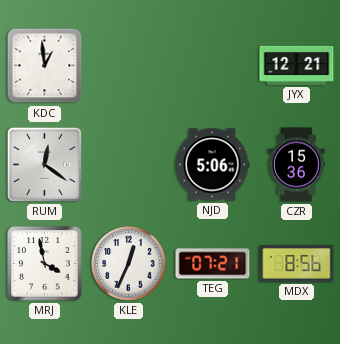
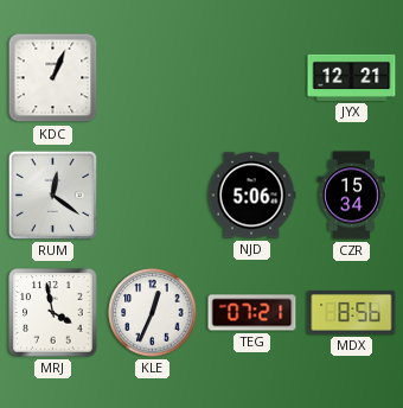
KDC: 12:59 -> 1:04
CZR: 15:36 -> 15:34
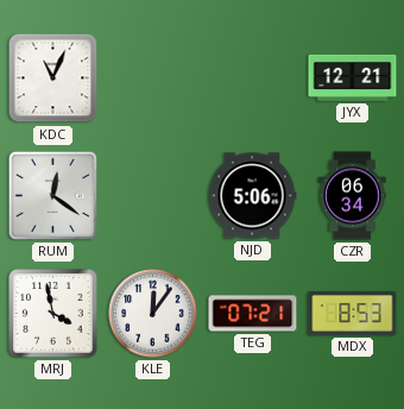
KDC: 1:04 -> 11:04
CZR: 15:34 -> 06:34
KLE: 12:34 -> 12:06
MDX: 8:56 -> 8:53
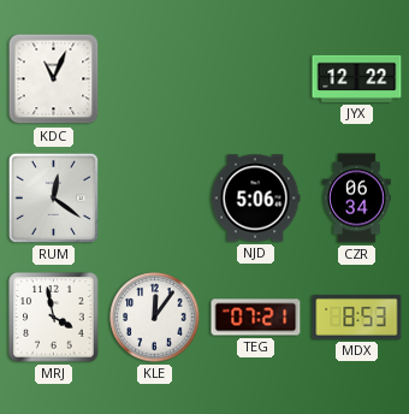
JYX: 12:21 -> 12:22
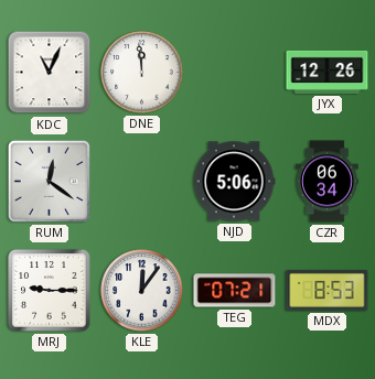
DNE: none -> 11:59
JYX: 12:22 -> 12:26
MRJ: 3:58 -> 9:15
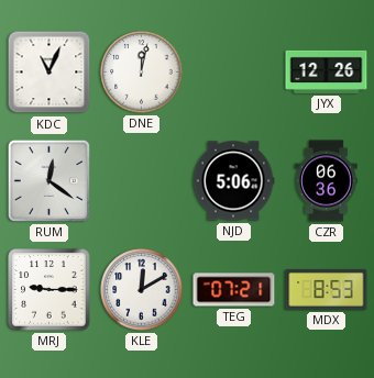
DNE: 11:59 -> 12:02
CZR: 06:34 -> 06:36
KLE: 12:06 -> 12:10
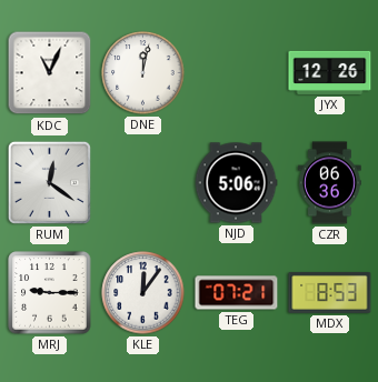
KLE: 12:10 -> 12:06
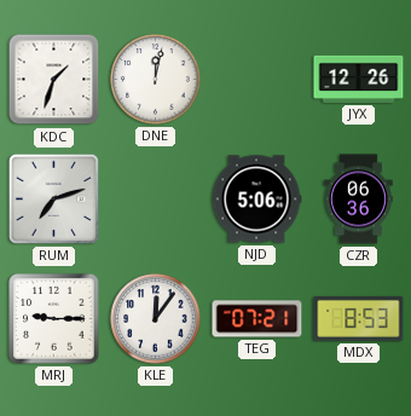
KDC: 11:04 -> 1:33
RUM: 12:21 -> 7:12
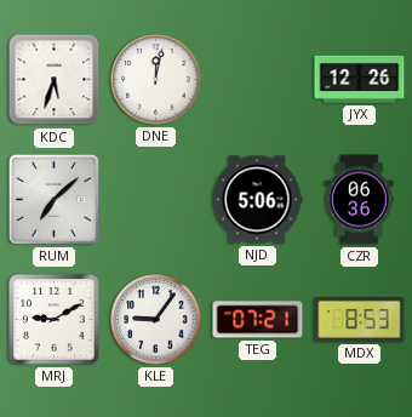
KDC: 1:33 -> 5:33
RUM: 7:12 -> 7:08
MRJ: 9:15 -> 9:10
KLE: 12:06 -> 9:06
